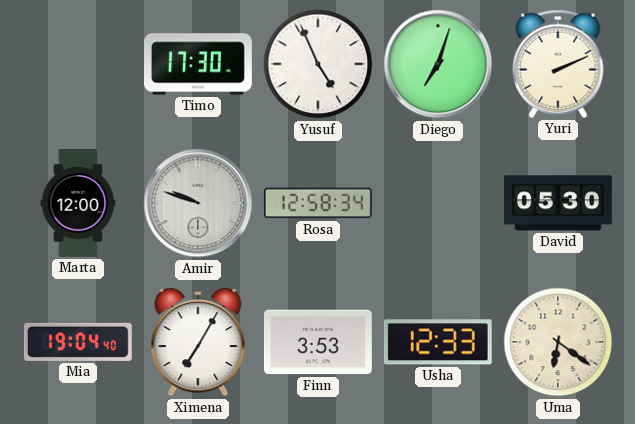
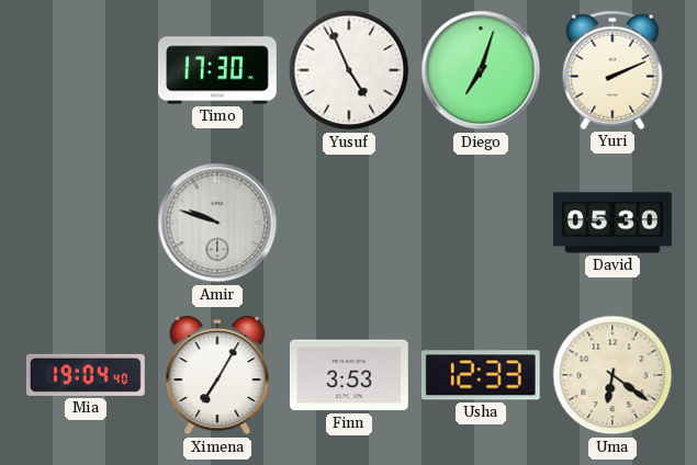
Marta: 12:00 -> none
Rosa: 12:58 -> none
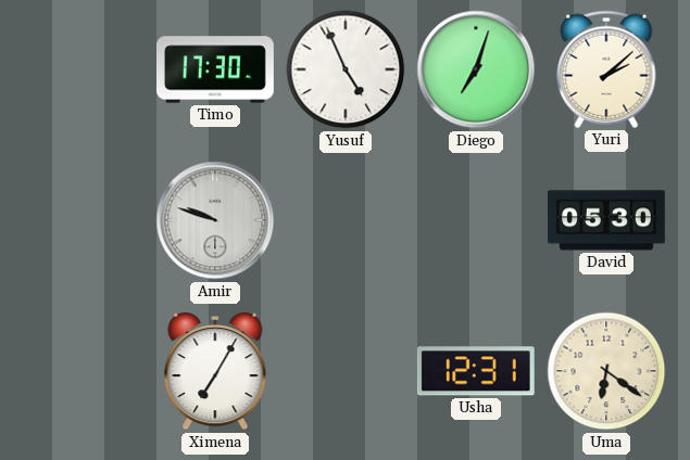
Yuri: 2:11 -> 2:08
Mia: 19:04 -> none
Finn: 3:53 -> none
Usha: 12:33 -> 12:31
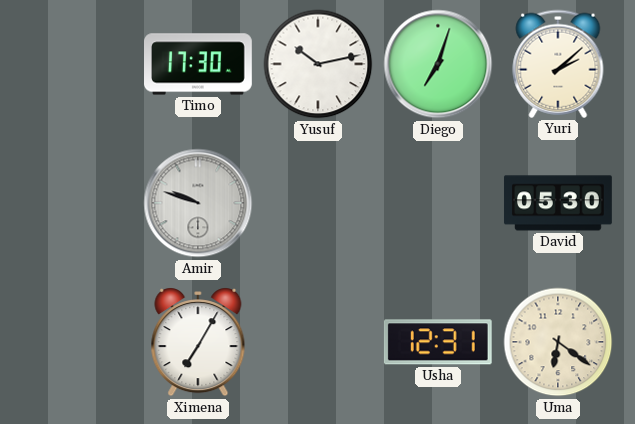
Yusuf: 4:56 -> 10:13
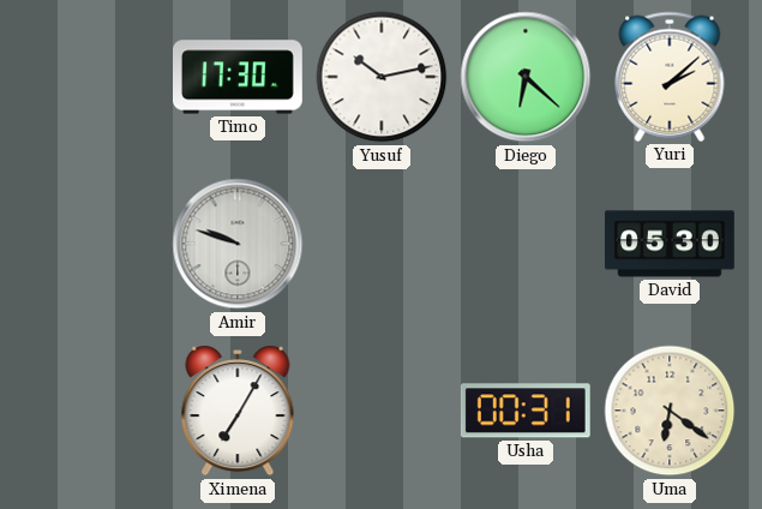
Diego: 7:03 -> 6:22
Usha: 12:31 -> 00:31
